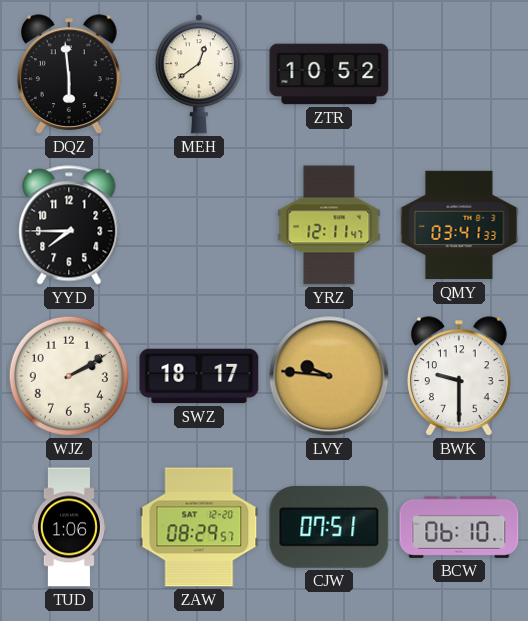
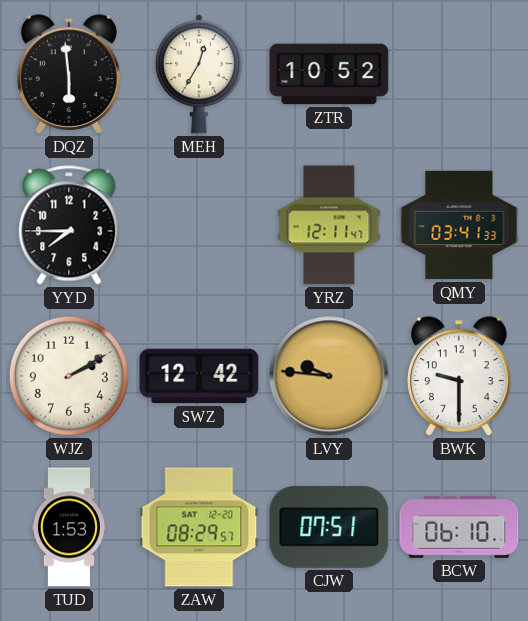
MEH: 12:39 -> 12:35
SWZ: 18:17 -> 12:42
TUD: 1:06 -> 1:53
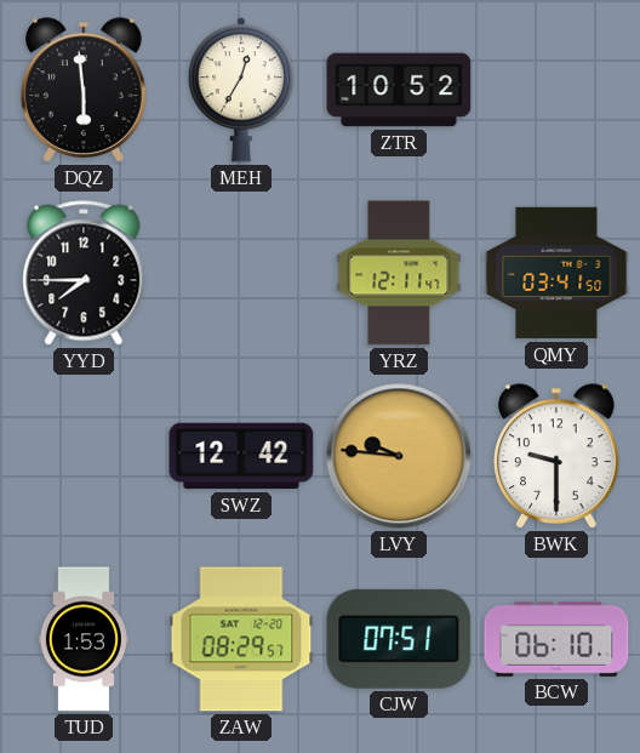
QMY: 03:41:33 -> 03:41:50
WJZ: 2:10 -> none
